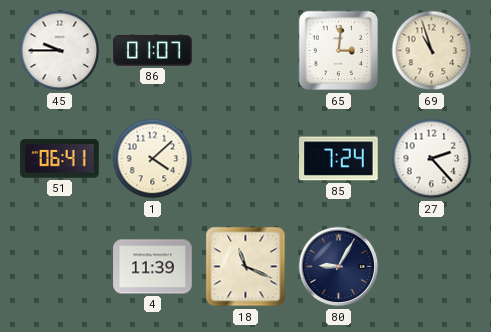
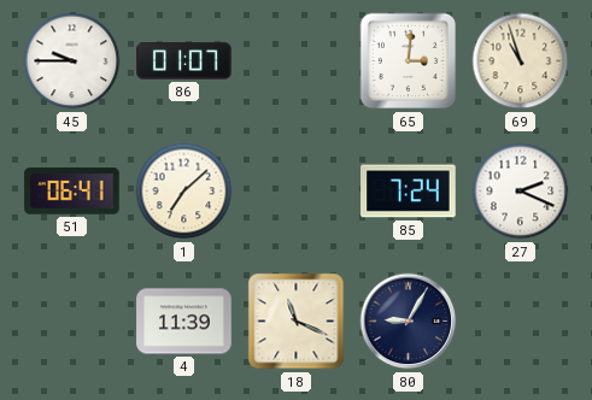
1: 4:08 -> 7:08
27: 2:23 -> 2:19
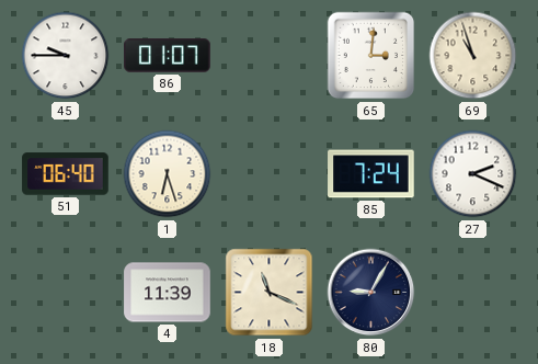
51: 06:41 -> 06:40
1: 7:08 -> 6:27
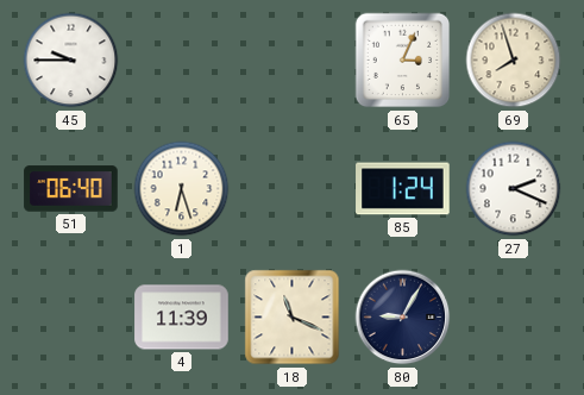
86: 01:07 -> none
65: 3:01 -> 3:04
69: 10:57 -> 7:57
85: 7:24 -> 1:24
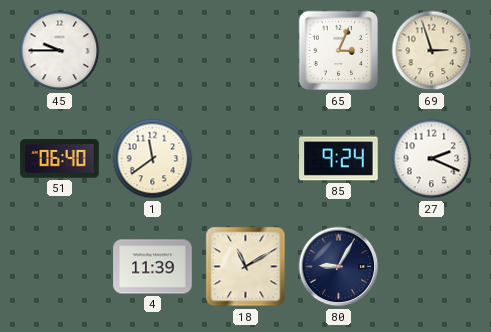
69: 7:57 -> 2:57
1: 6:27 -> 11:39
85: 1:24 -> 9:24
18: 11:19 -> 11:10
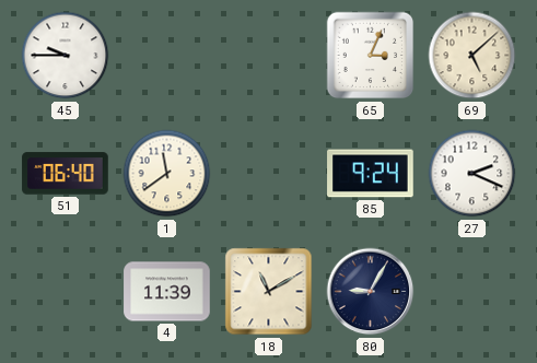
69: 2:57 -> 5:08
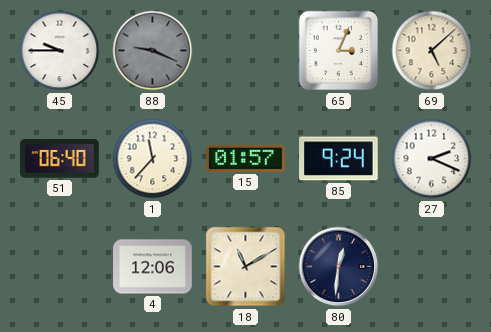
88: none -> 9:19
1: 11:39 -> 11:37
15: none -> 01:57
4: 11:39 -> 12:06
80: 9:05 -> 12:31
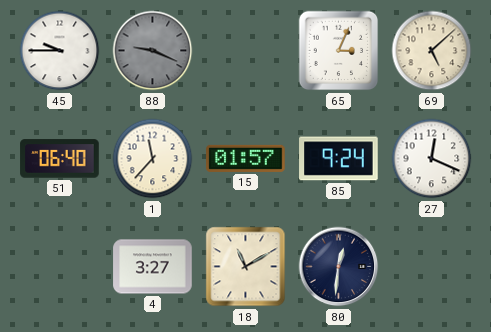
27: 2:19 -> 12:19
4: 12:06 -> 3:27
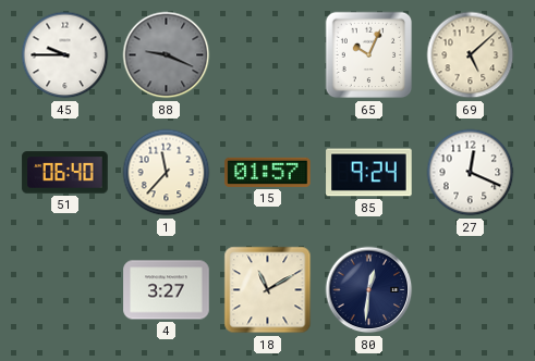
65: 3:04 -> 10:04
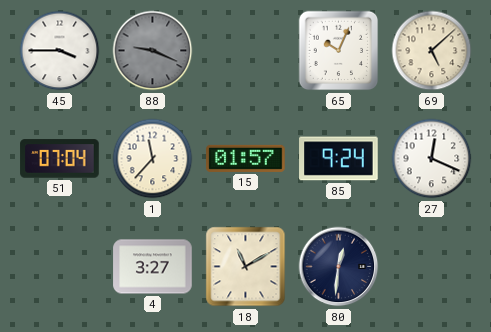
45: 9:45 -> 3:45
51: 06:40 -> 07:04
